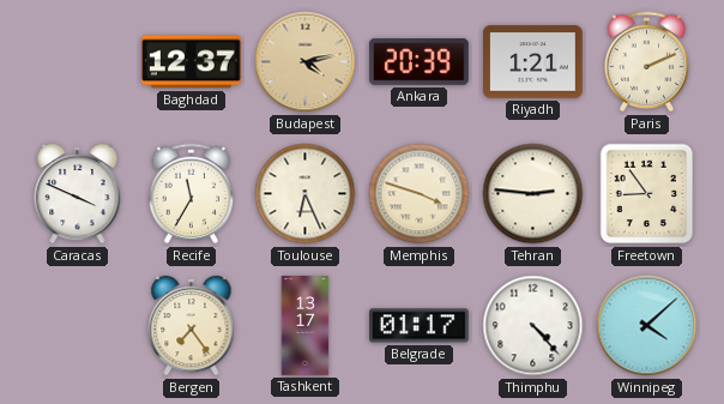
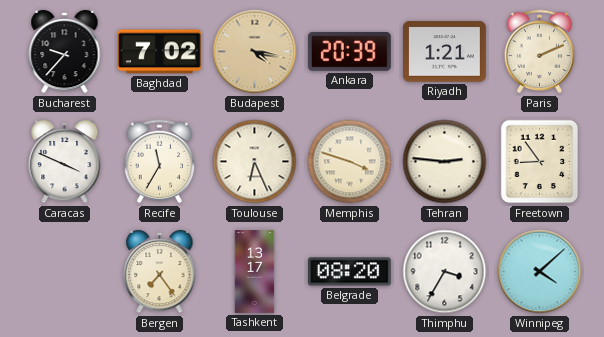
Bucharest: none -> 9:37
Baghdad: 12:37 -> 7:02
Budapest: 4:13 -> 4:17
Belgrade: 01:17 -> 08:20
Thimphu: 4:23 -> 3:35
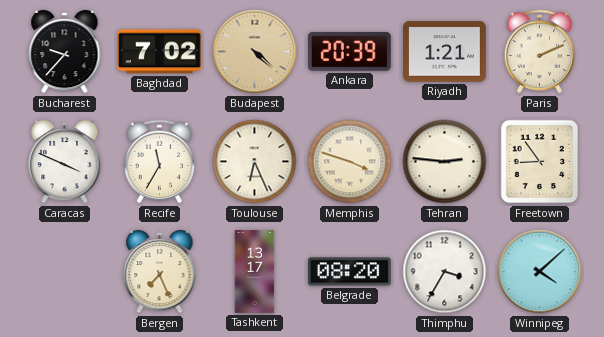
Budapest: 4:17 -> 4:22
Bergen: 7:24 -> 7:26
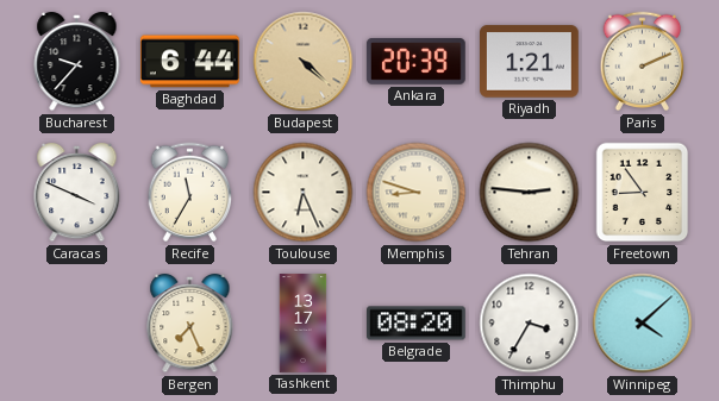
Baghdad: 7:02 -> 6:44
Memphis: 3:48 -> 8:48
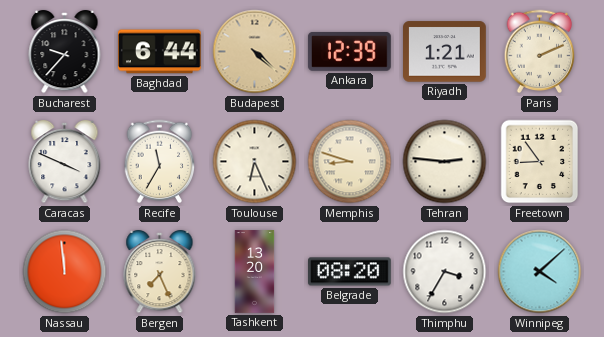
Ankara: 20:39 -> 12:39
Nassau: none -> 11:59
Tashkent: 13:17 -> 13:20
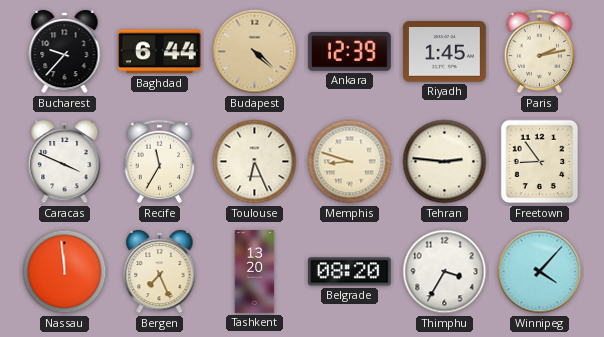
Riyadh: 1:21 -> 1:45
Paris: 2:11 -> 2:13
Winnipeg: 4:08 -> 4:07
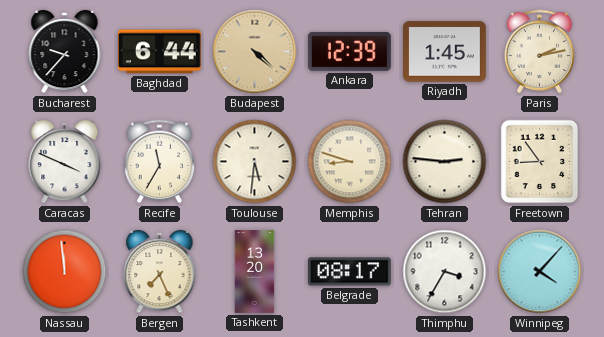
Toulouse: 6:26 -> 5:31
Belgrade: 08:20 -> 08:17
